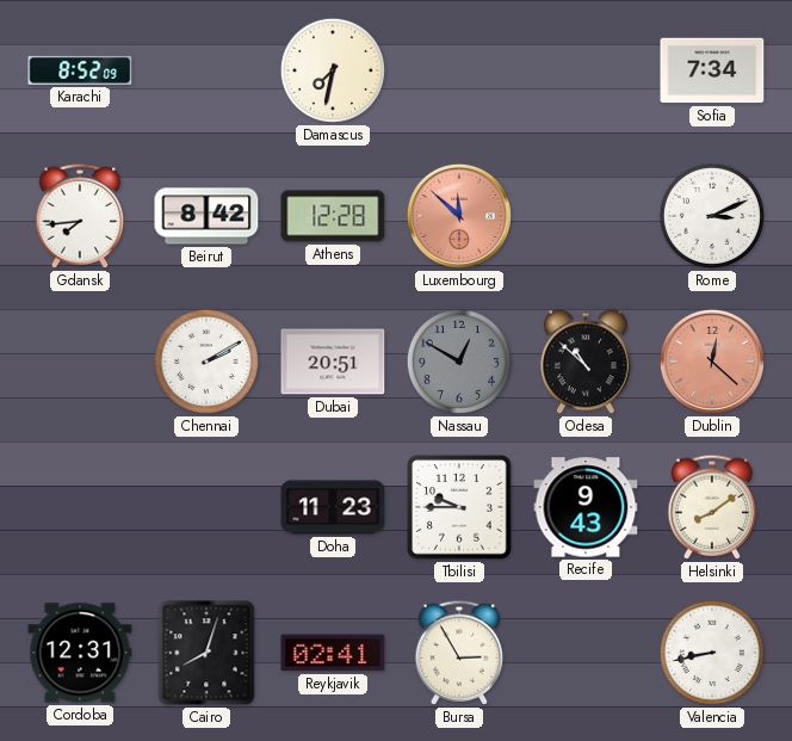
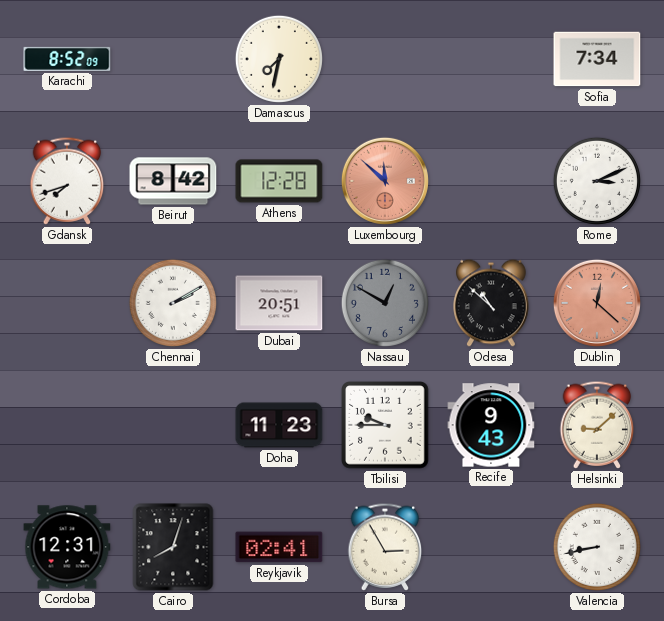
Gdansk: 7:44 -> 7:42
Helsinki: 8:09 -> 9:08
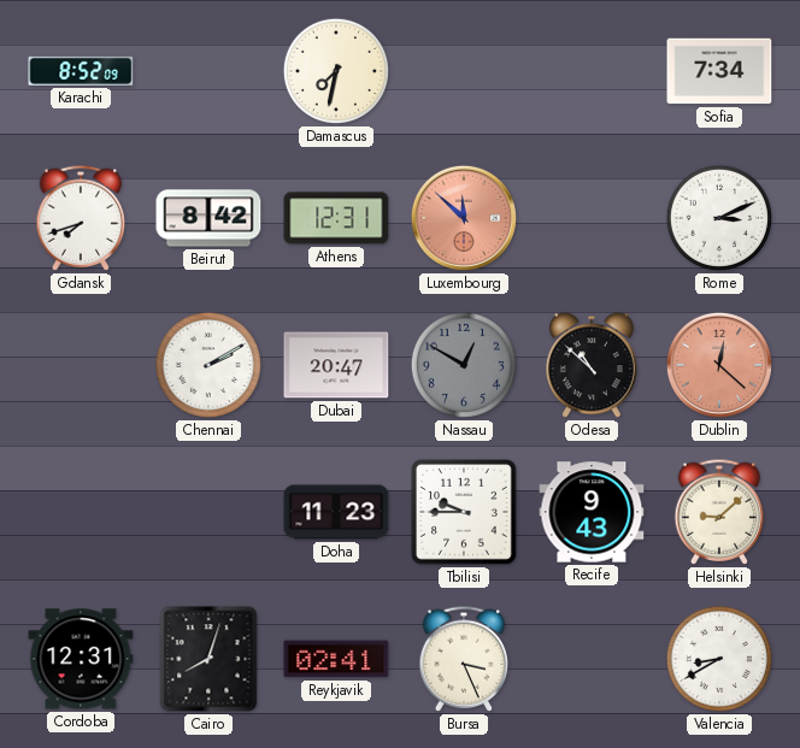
Athens: 12:28 -> 12:31
Dubai: 20:51 -> 20:47
Bursa: 2:55 -> 3:26
Valencia: 8:43 -> 8:40
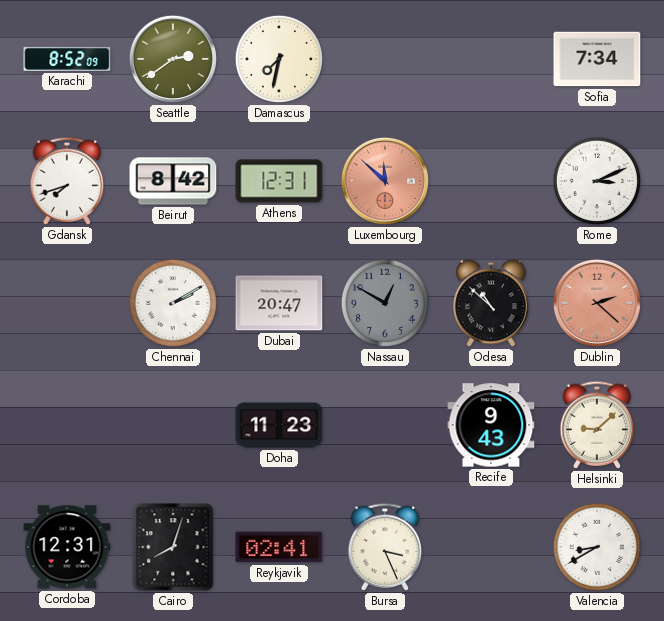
Seattle: none -> 2:39
Dublin: 12:22 -> 2:22
Tbilisi: 9:45 -> none
